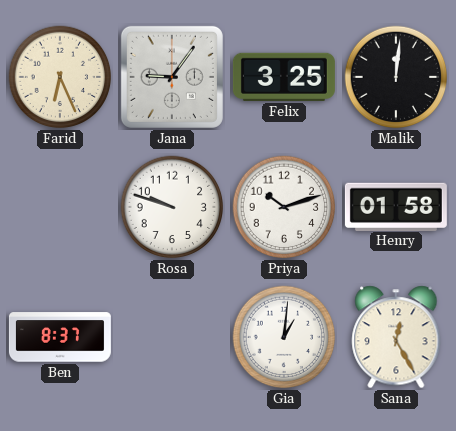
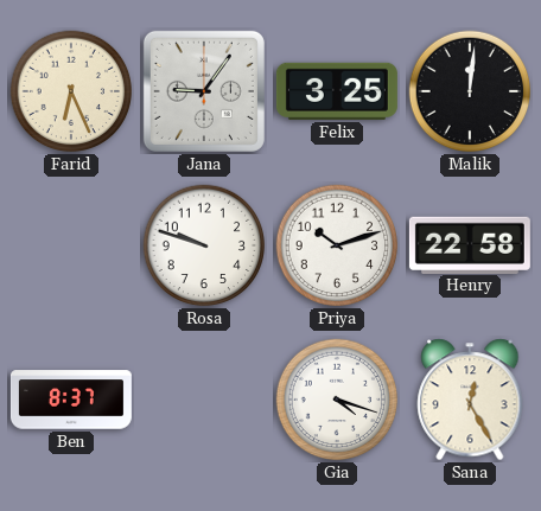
Henry: 01:58 -> 22:58
Gia: 1:01 -> 4:18
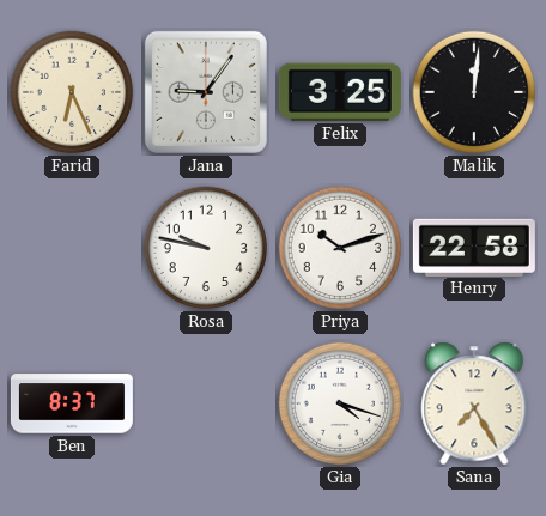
Rosa: 9:48 -> 9:47
Sana: 12:25 -> 7:25
